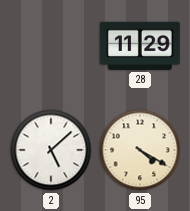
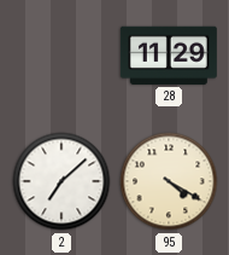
2: 5:08 -> 7:08
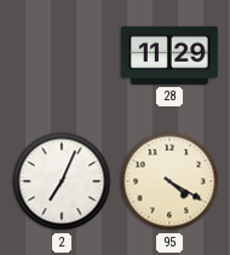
2: 7:08 -> 7:04
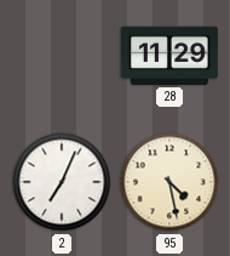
95: 4:20 -> 4:28
